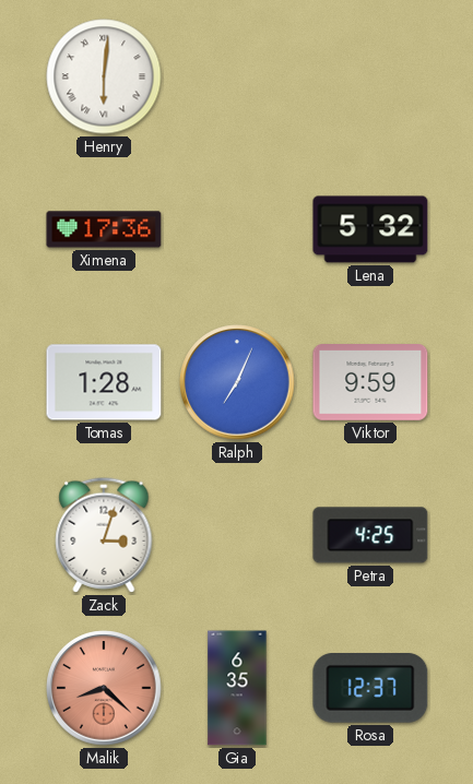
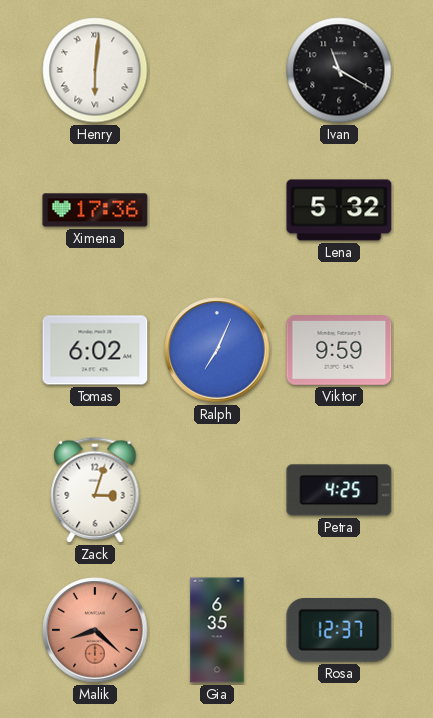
Ivan: none -> 11:20
Tomas: 1:28 -> 6:02
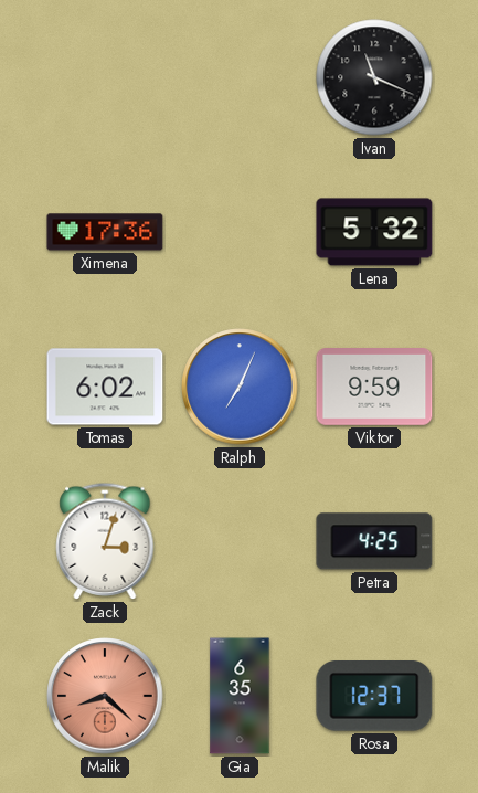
Henry: 6:01 -> none
Ivan: 11:20 -> 11:19
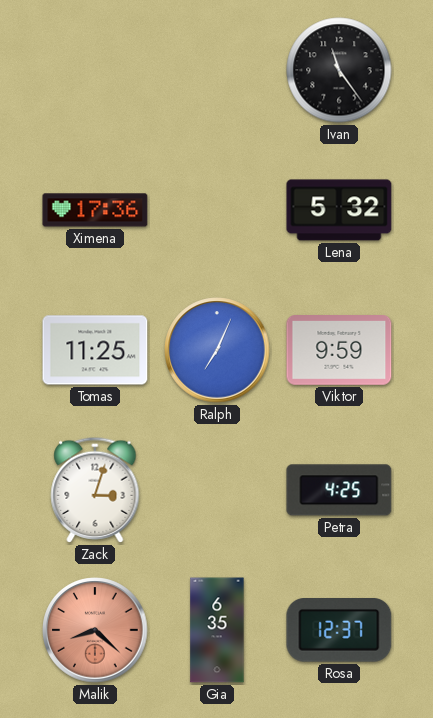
Ivan: 11:19 -> 11:24
Tomas: 6:02 -> 11:25
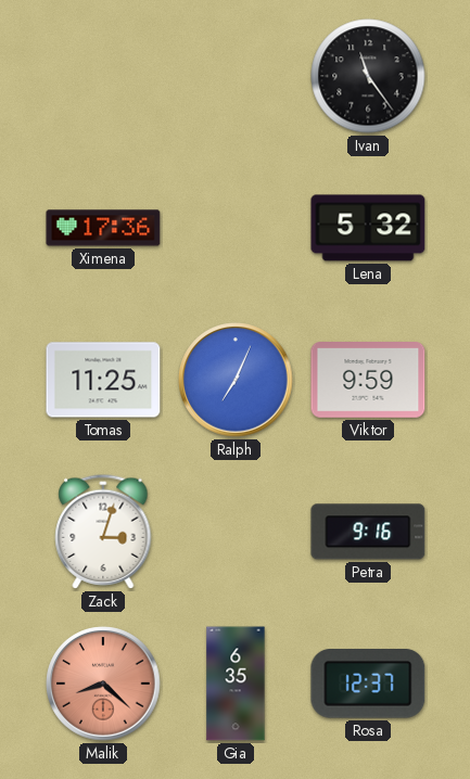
Petra: 4:25 -> 9:16
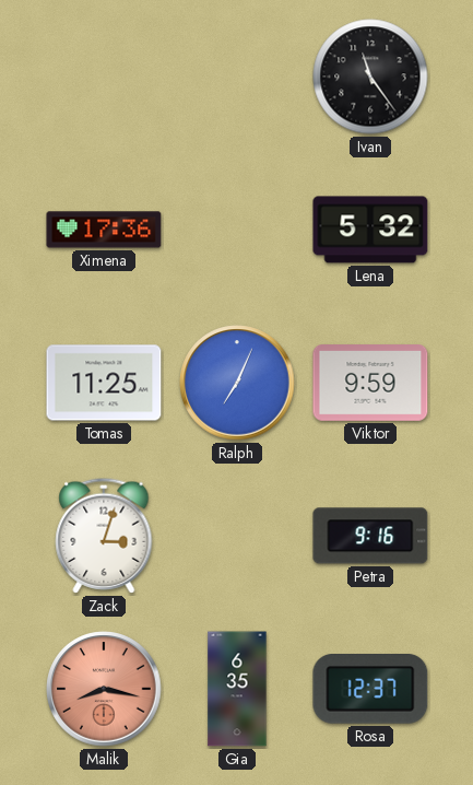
Malik: 8:22 -> 8:17
